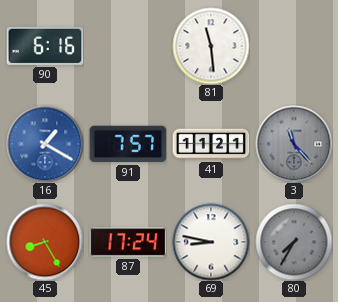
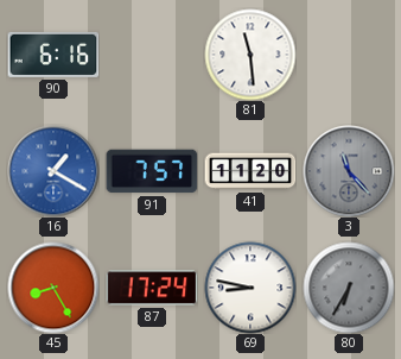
41: 11:21 -> 11:20
80: 7:35 -> 6:35
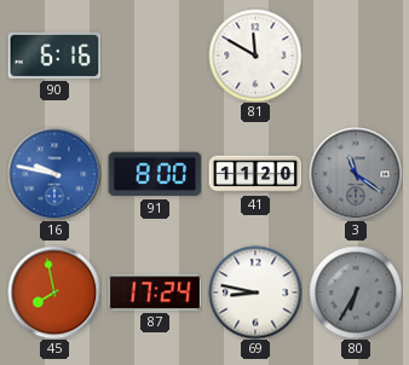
81: 11:29 -> 11:50
16: 1:20 -> 9:47
91: 7:57 -> 8:00
3: 11:23 -> 11:21
45: 8:25 -> 7:58
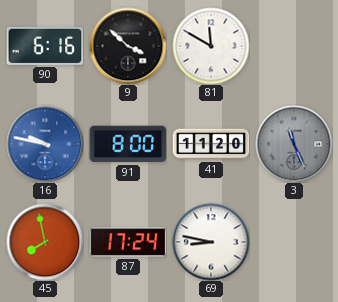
9: none -> 3:52
3: 11:21 -> 11:26
80: 6:35 -> none
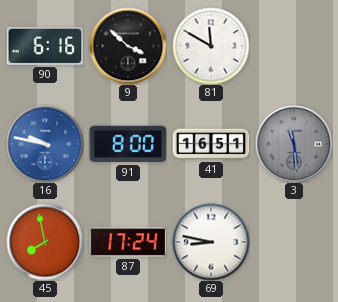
41: 11:20 -> 16:51
3: 11:26 -> 11:29
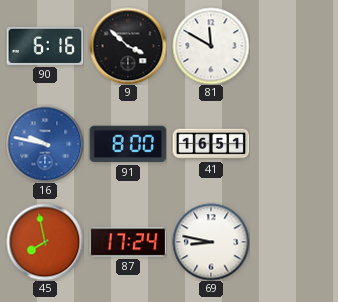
3: 11:29 -> none
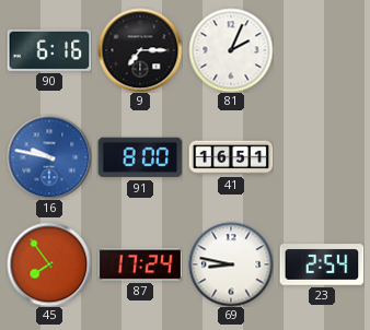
9: 3:52 -> 7:15
81: 11:50 -> 2:04
45: 7:58 -> 7:54
23: none -> 2:54
